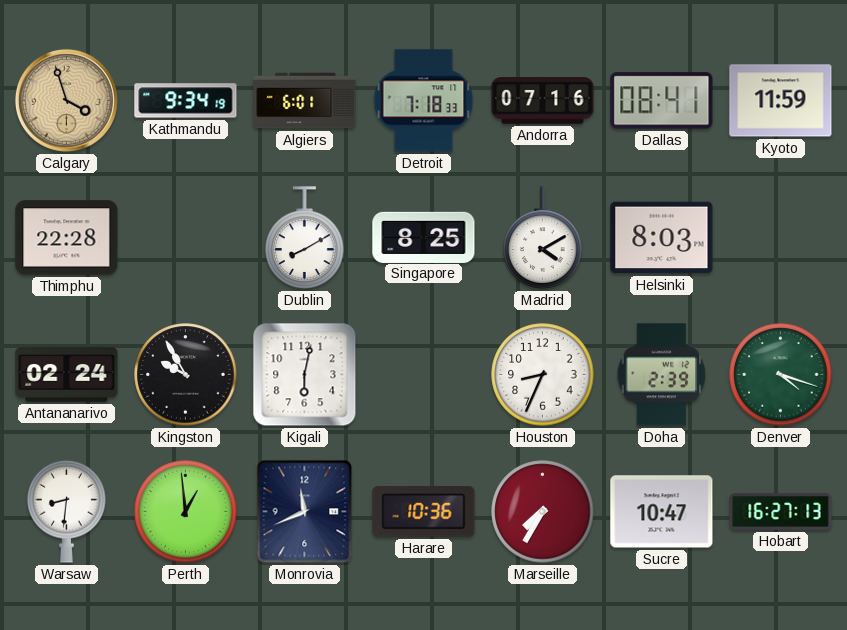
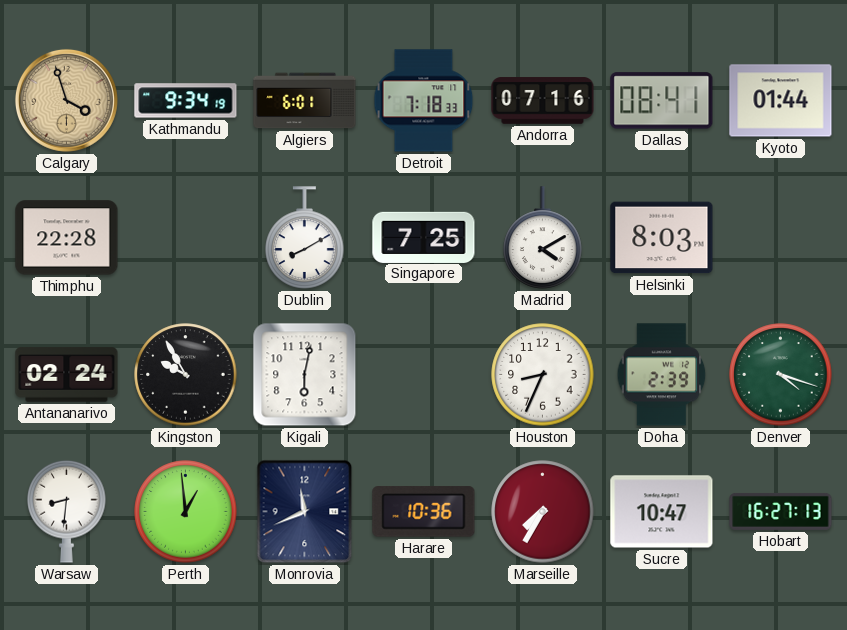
Kyoto: 11:59 -> 01:44
Singapore: 8:25 -> 7:25
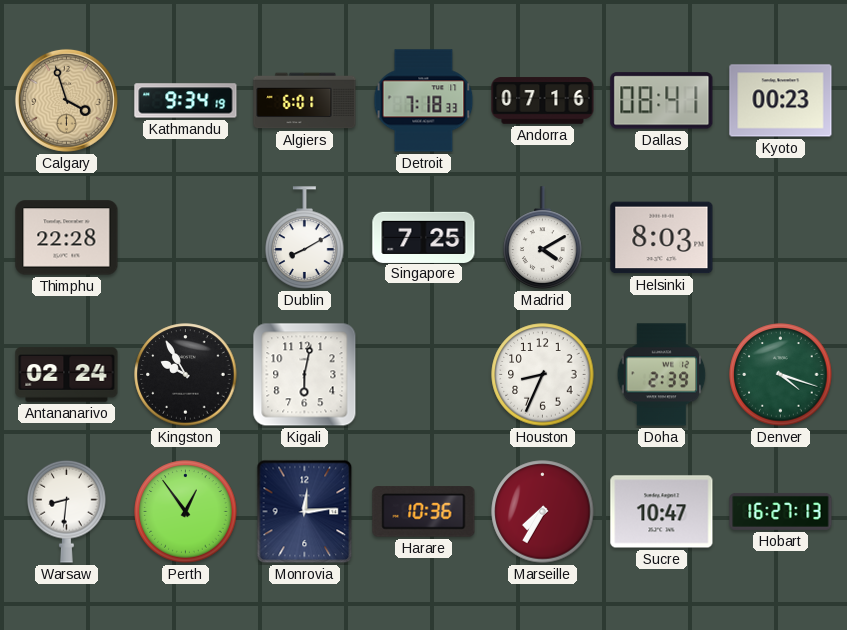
Kyoto: 01:44 -> 00:23
Perth: 12:59 -> 12:54
Monrovia: 11:41 -> 12:14
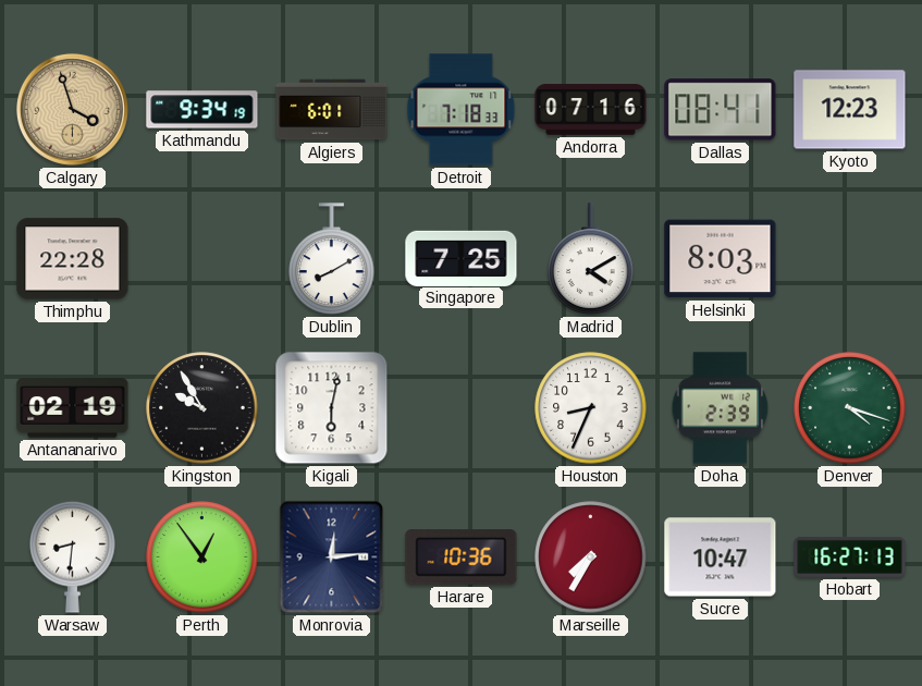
Kyoto: 00:23 -> 12:23
Antananarivo: 02:24 -> 02:19
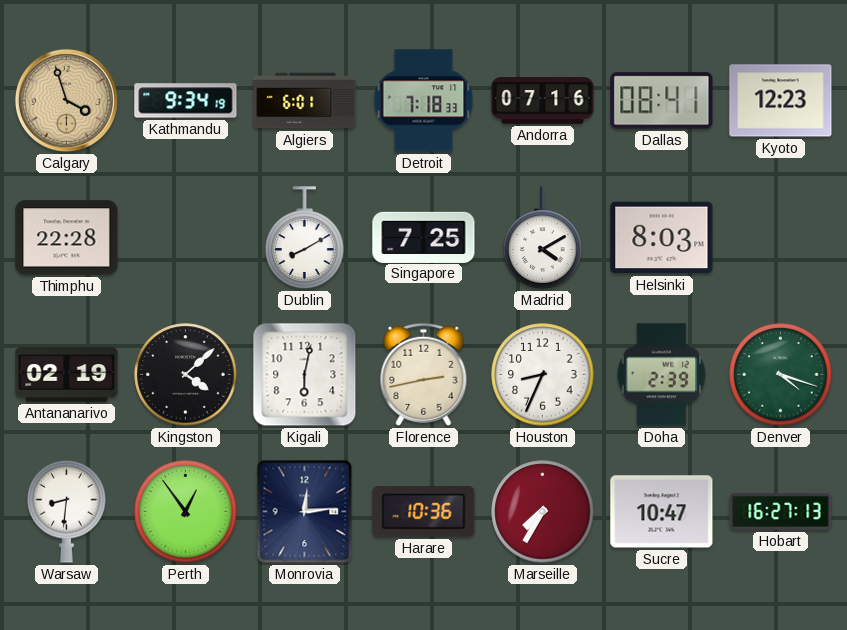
Kingston: 9:55 -> 4:08
Florence: none -> 2:43
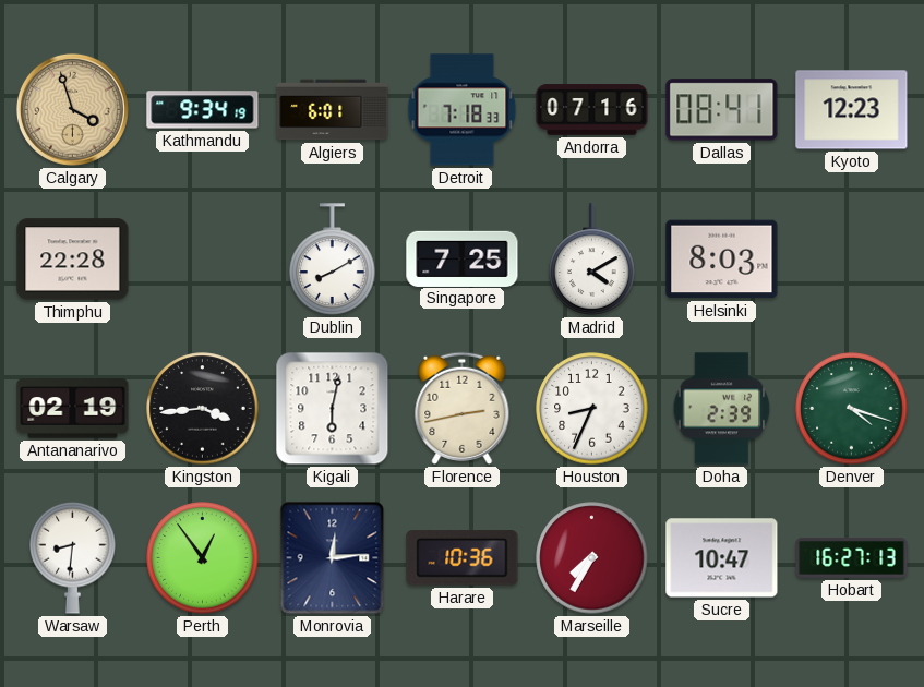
Kingston: 4:08 -> 3:44
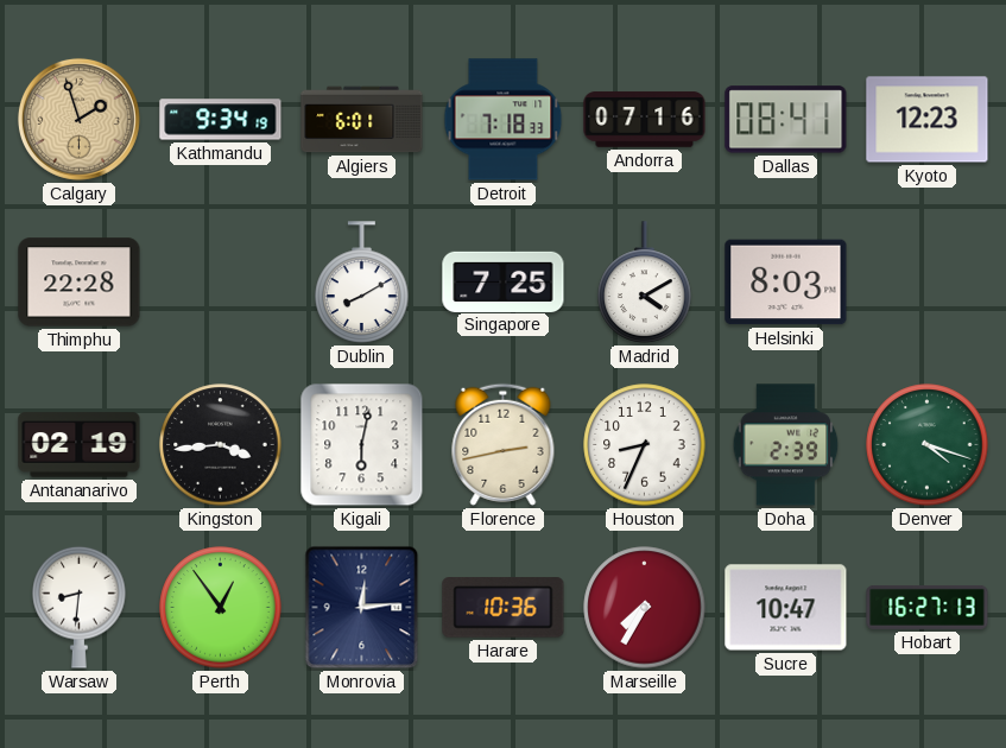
Calgary: 3:57 -> 1:57
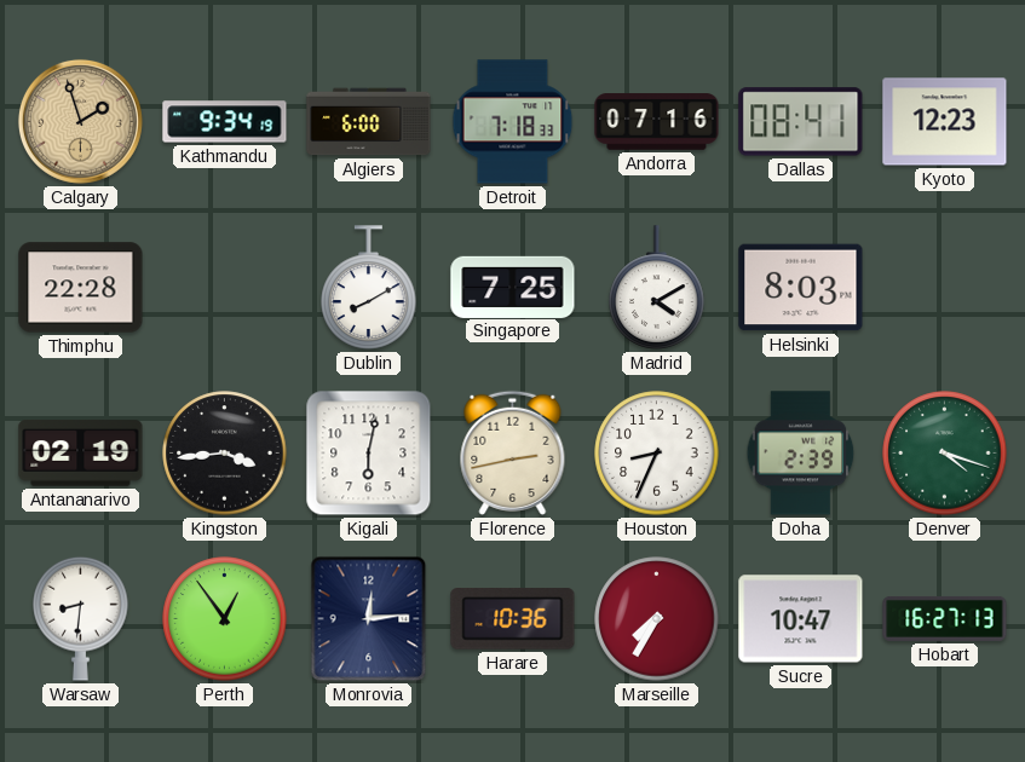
Algiers: 6:01 -> 6:00
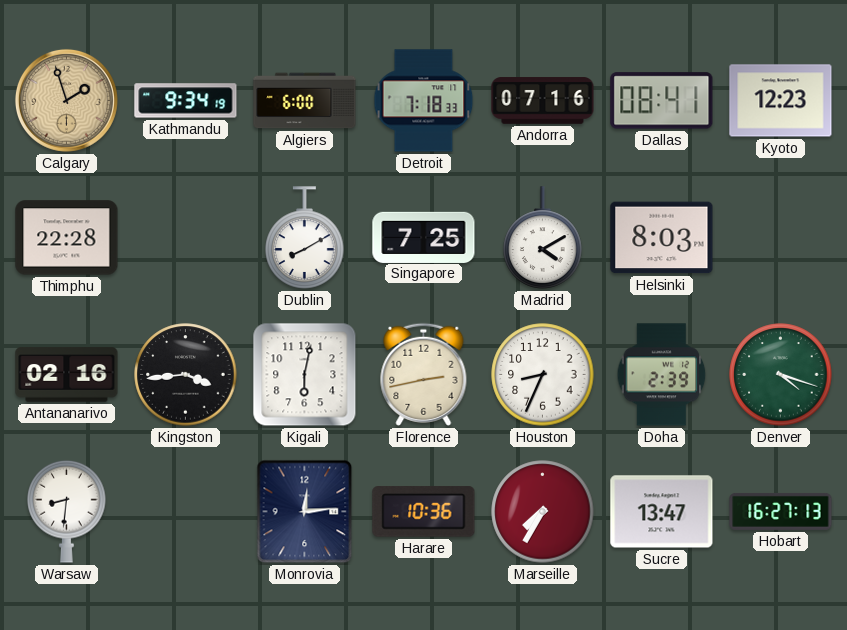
Antananarivo: 02:19 -> 02:16
Perth: 12:54 -> none
Sucre: 10:47 -> 13:47
